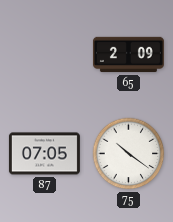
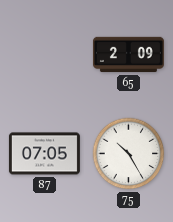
75: 10:21 -> 10:25
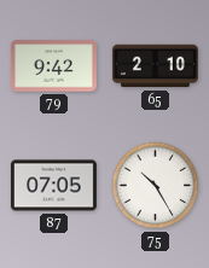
79: none -> 9:42
65: 2:09 -> 2:10
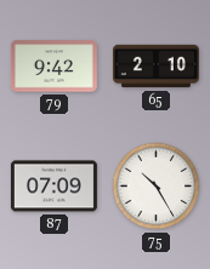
87: 07:05 -> 07:09
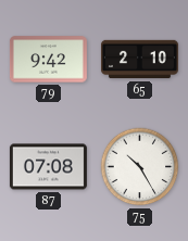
87: 07:09 -> 07:08
